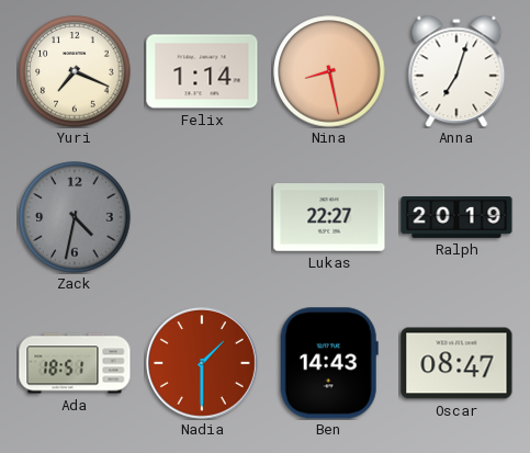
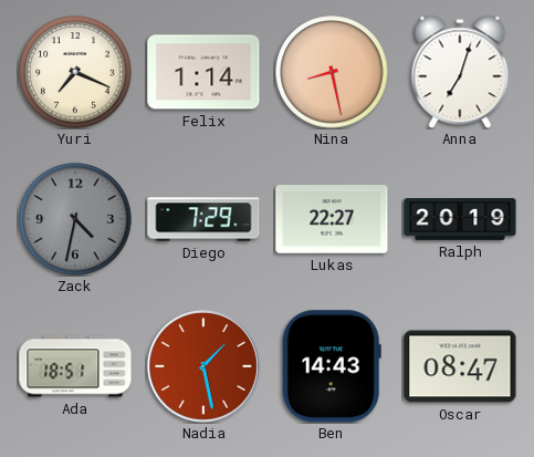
Diego: none -> 7:29
Nadia: 1:30 -> 1:28
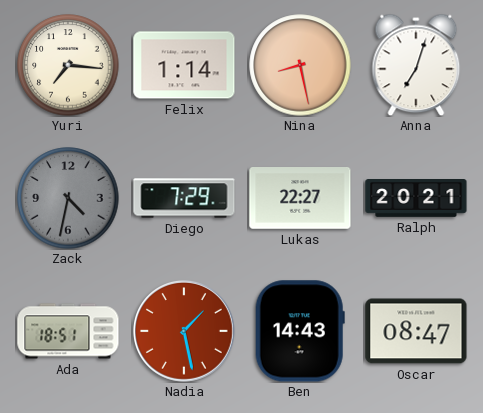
Yuri: 7:19 -> 7:16
Ralph: 20:19 -> 20:21
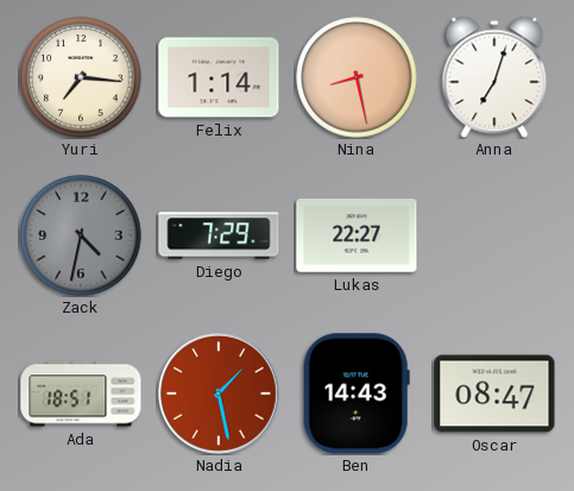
Ralph: 20:21 -> none
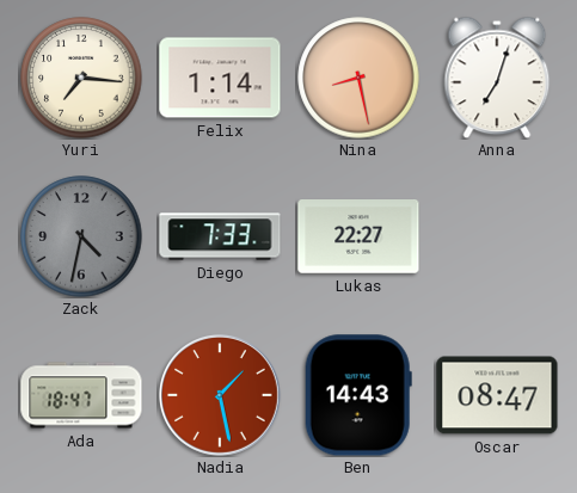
Diego: 7:29 -> 7:33
Ada: 18:51 -> 18:47
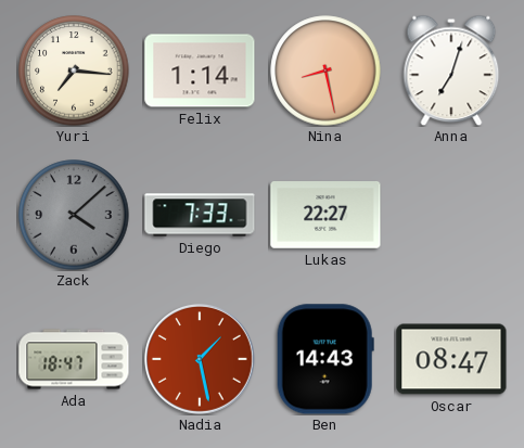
Zack: 4:32 -> 4:08
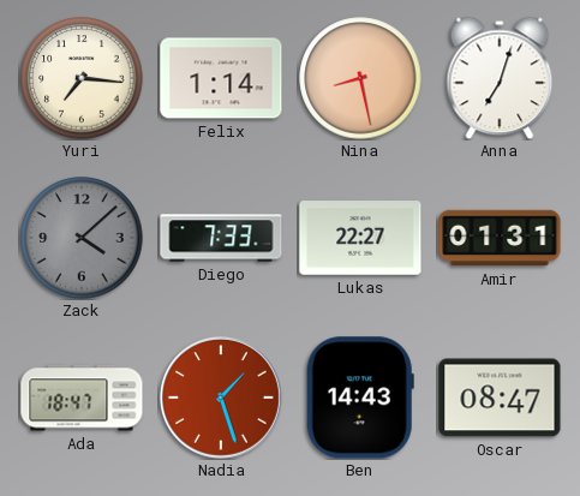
Amir: none -> 01:31
Nadia: 1:28 -> 1:27
